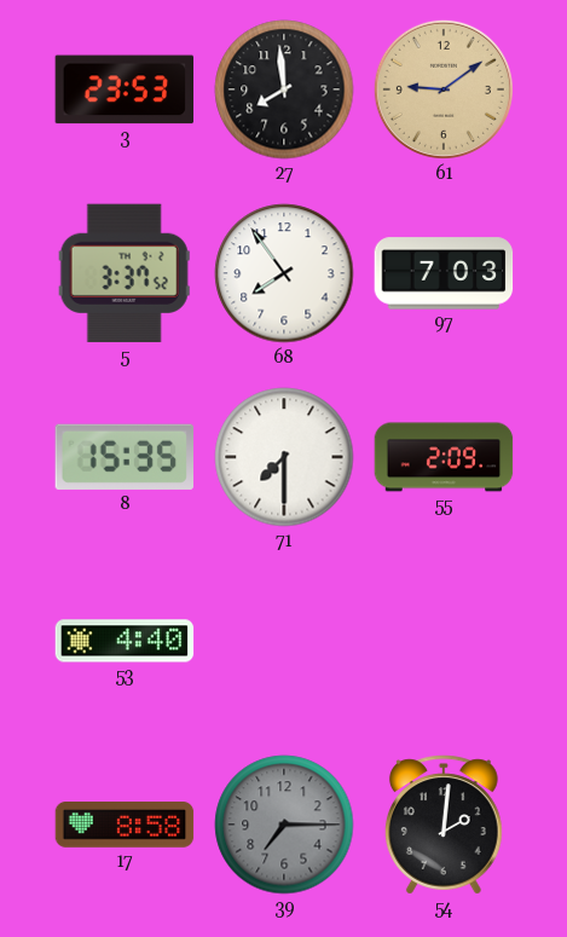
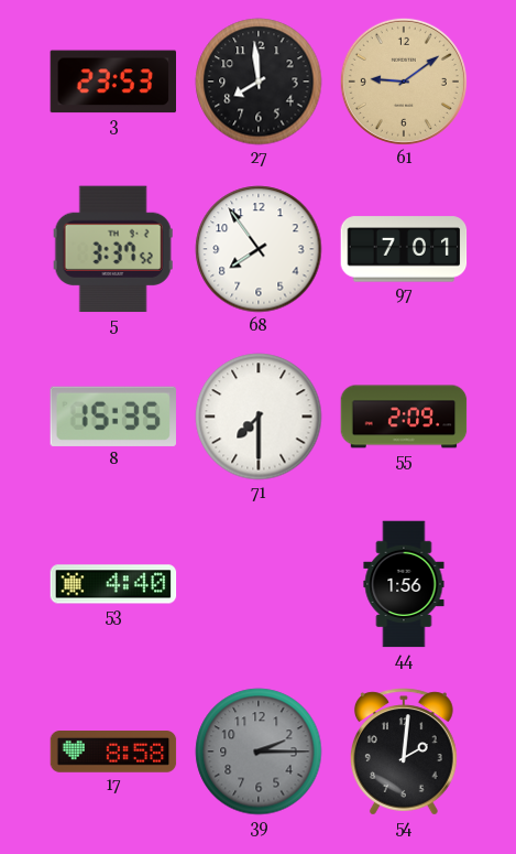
97: 7:03 -> 7:01
44: none -> 1:56
39: 7:15 -> 2:15
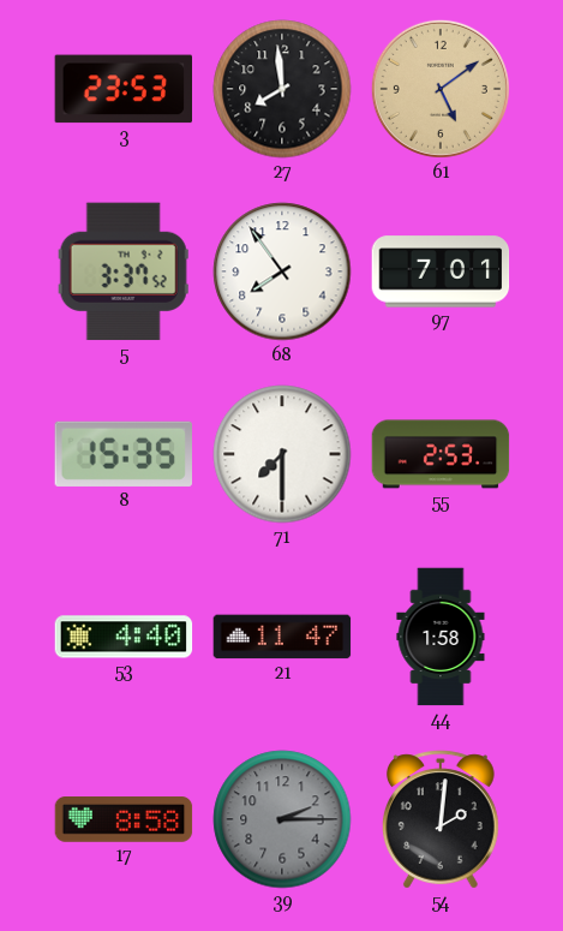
61: 9:09 -> 5:09
55: 2:09 -> 2:53
21: none -> 11:47
44: 1:56 -> 1:58
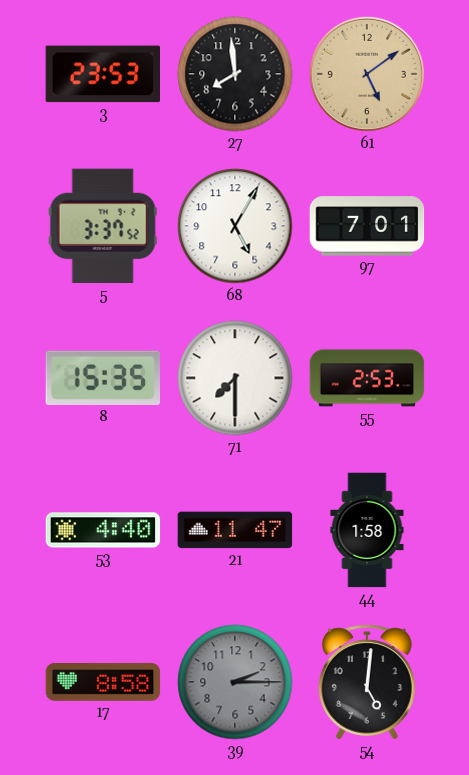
68: 7:54 -> 5:05
54: 2:01 -> 5:01
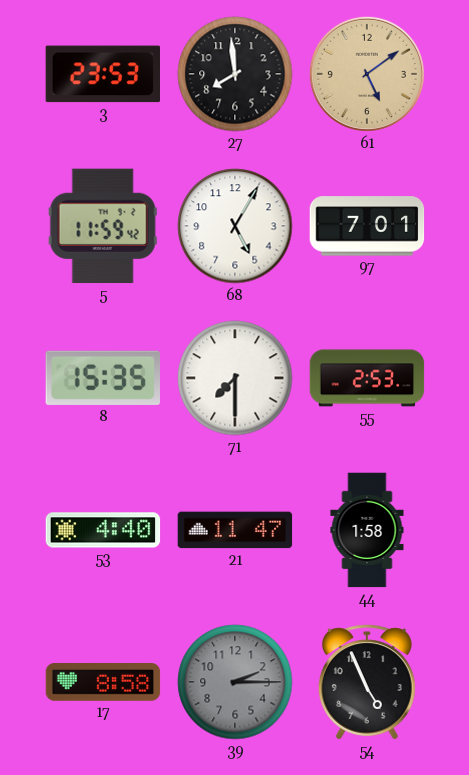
5: 3:37 -> 11:59
54: 5:01 -> 4:56
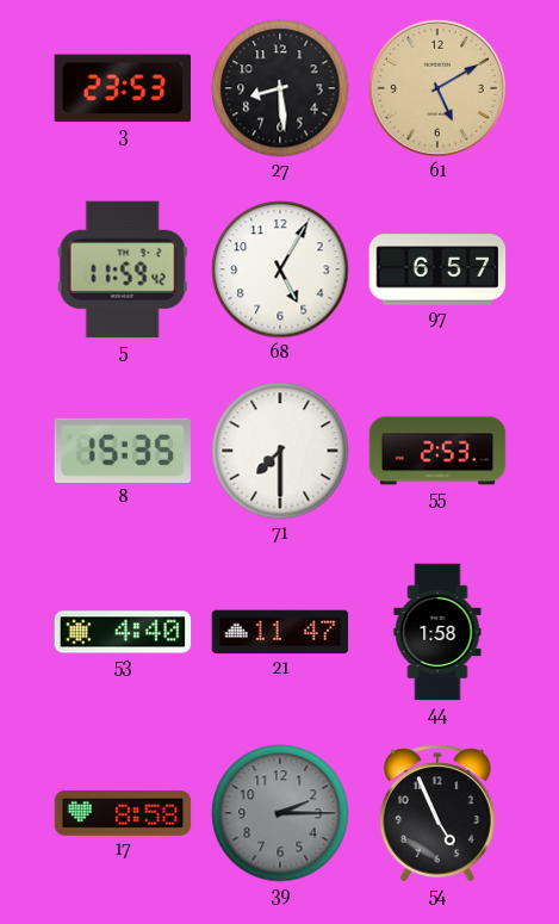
27: 7:59 -> 8:29
61: 5:09 -> 5:10
97: 7:01 -> 6:57
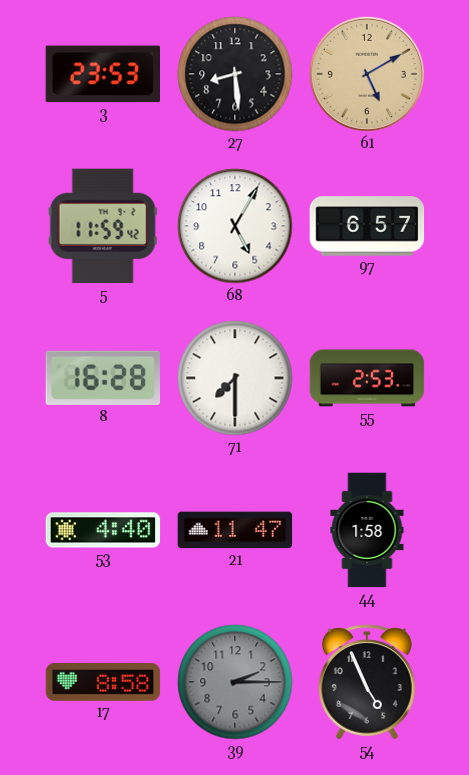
8: 15:35 -> 16:28
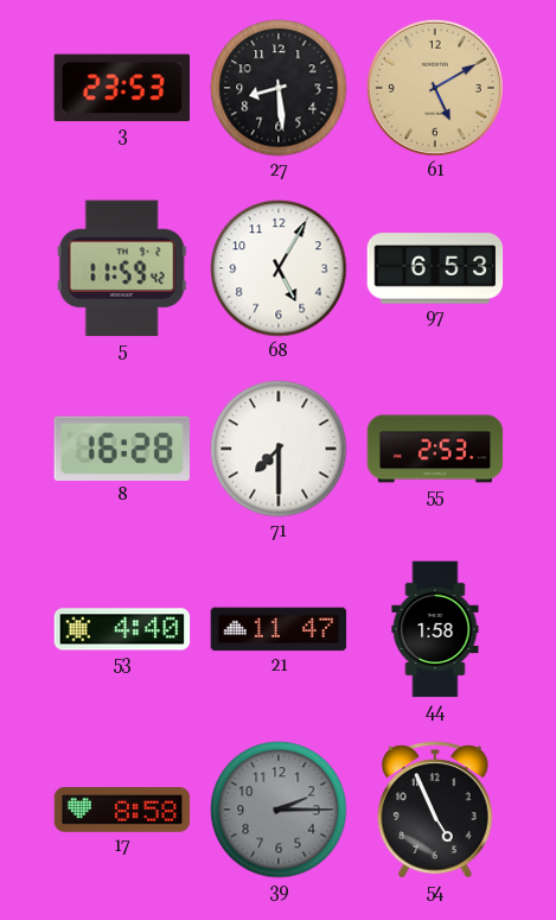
97: 6:57 -> 6:53
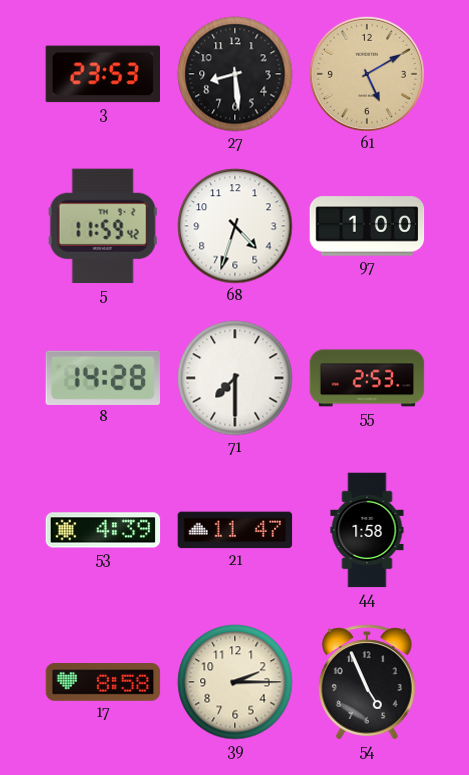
68: 5:05 -> 4:33
97: 6:53 -> 1:00
8: 16:28 -> 14:28
53: 4:40 -> 4:39
39 dial: grey -> cream
